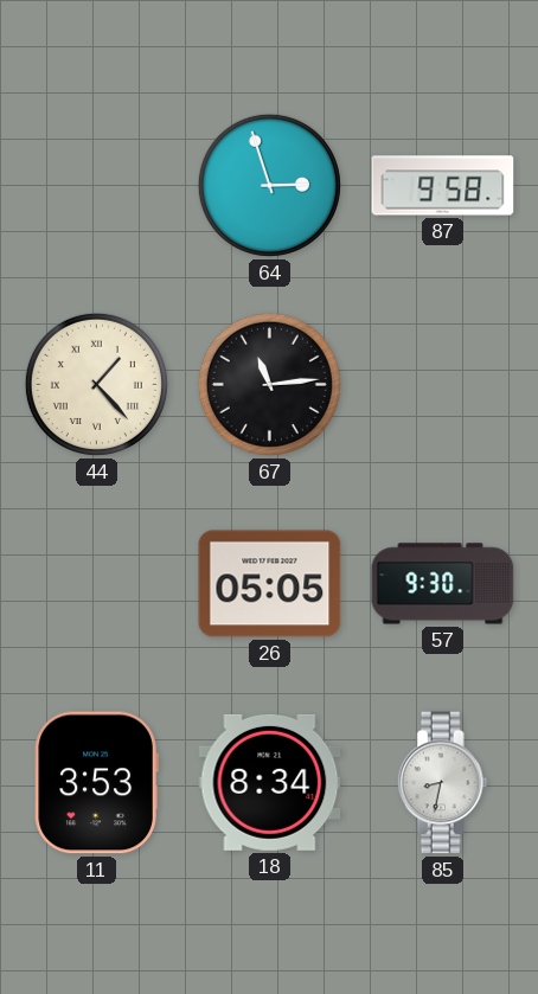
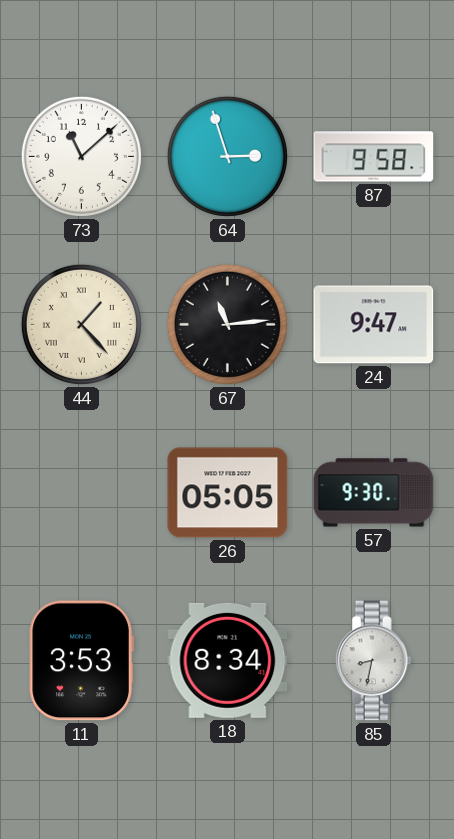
73: none -> 11:08
24: none -> 9:47
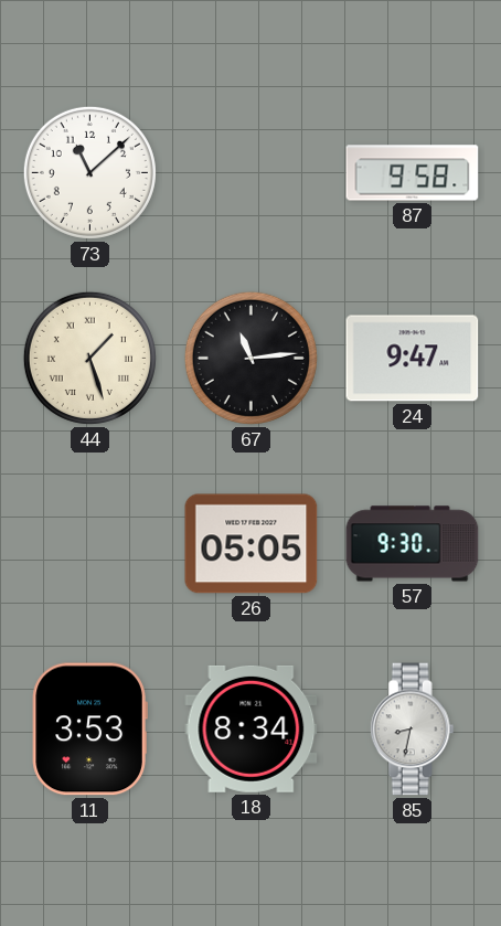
64: 2:57 -> none
44: 1:23 -> 1:27
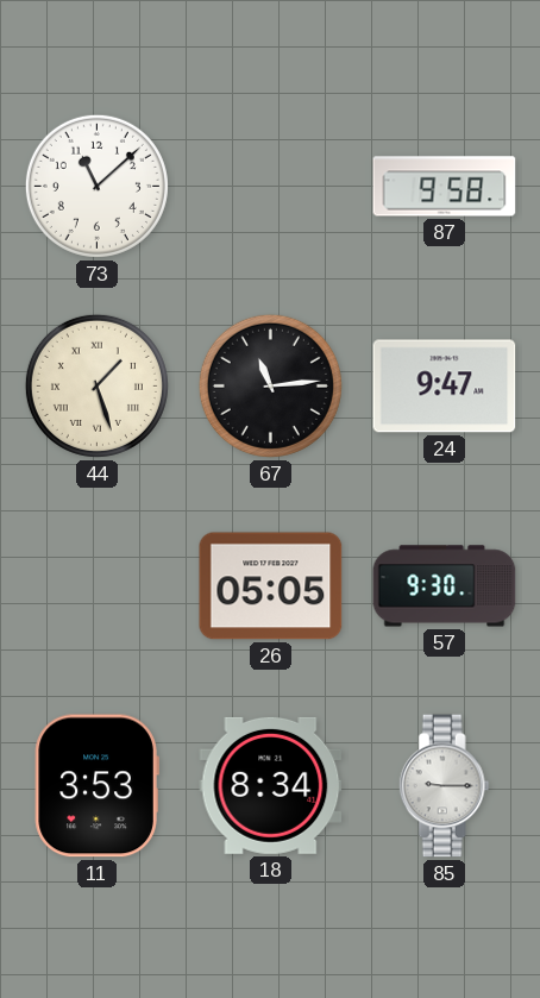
85: 8:32 -> 9:15
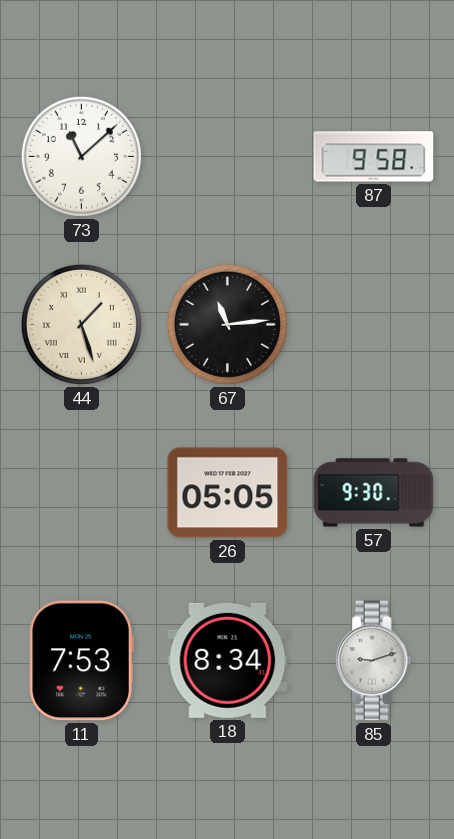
24: 9:47 -> none
11: 3:53 -> 7:53
85: 9:15 -> 9:12
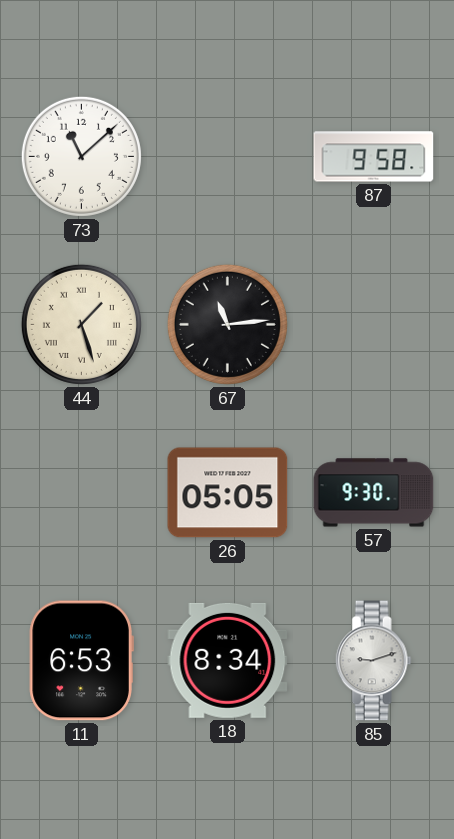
11: 7:53 -> 6:53
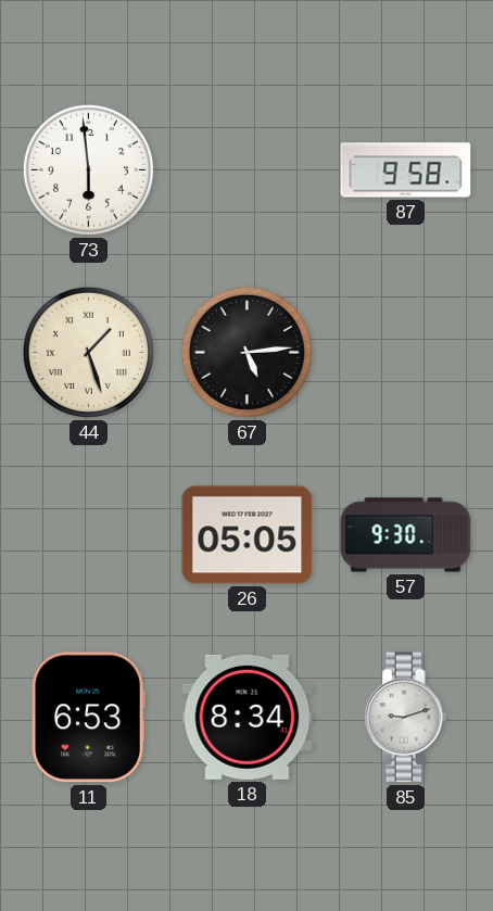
73: 11:08 -> 5:59
67: 11:14 -> 5:14
